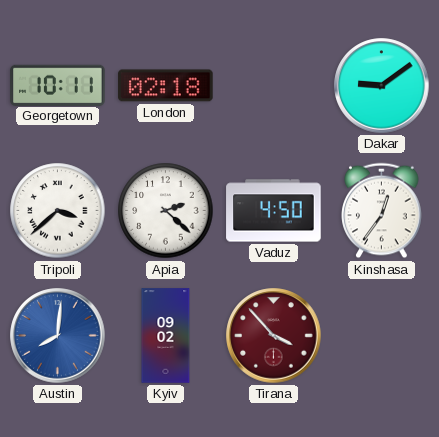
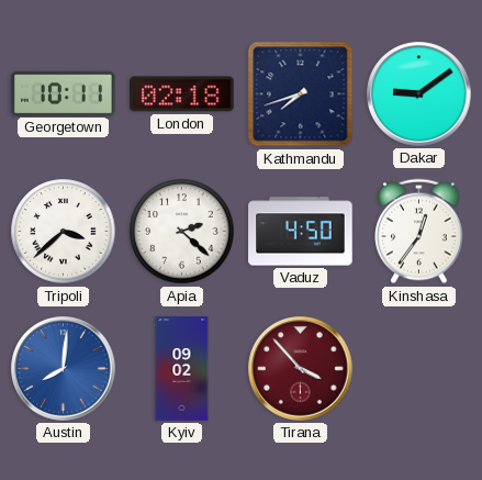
Kathmandu: none -> 7:42
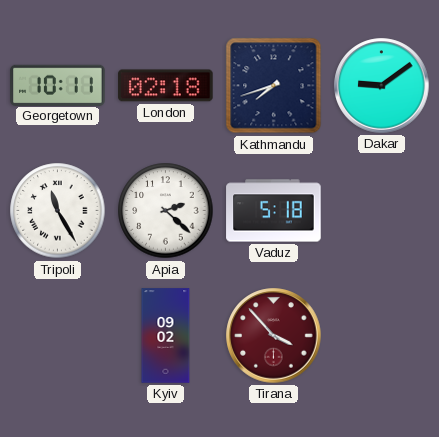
Tripoli: 3:38 -> 11:25
Vaduz: 4:50 -> 5:18
Kinshasa: 12:36 -> none
Austin: 8:01 -> none
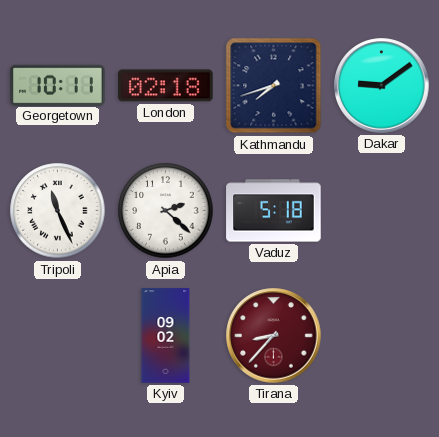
Tripoli: 11:25 -> 11:26
Tirana: 3:53 -> 8:37
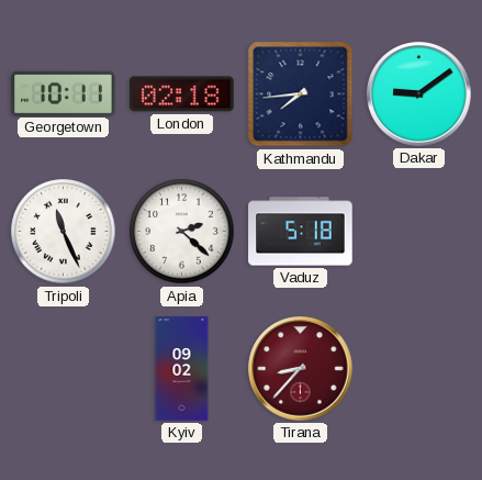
Kathmandu: 7:42 -> 7:44
